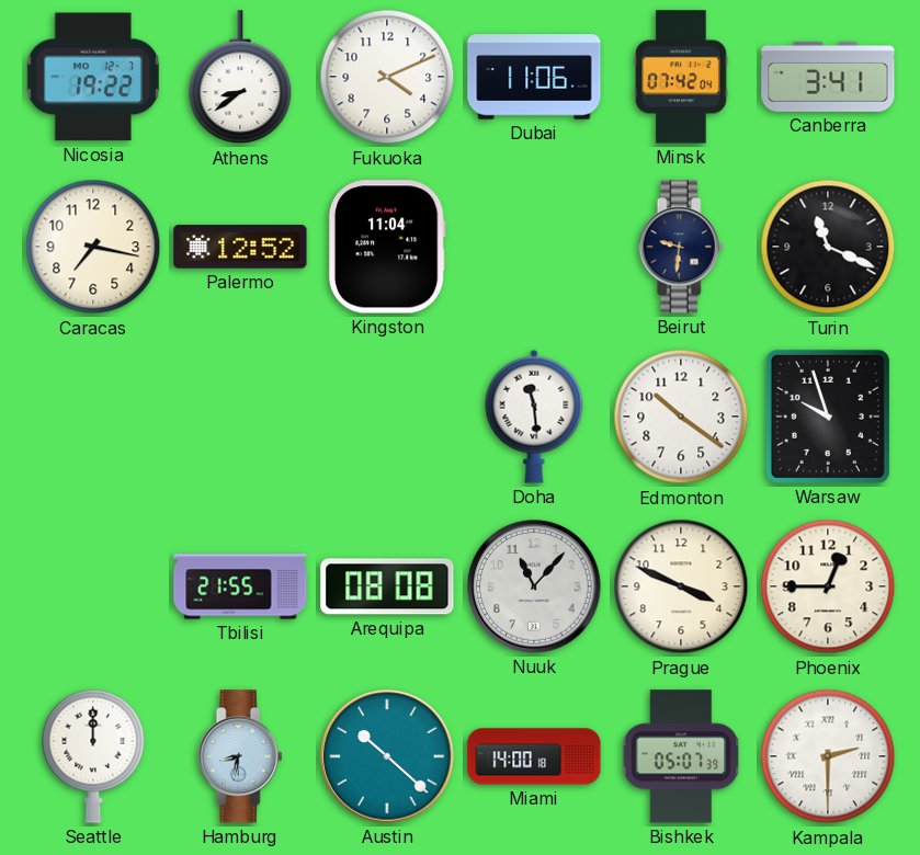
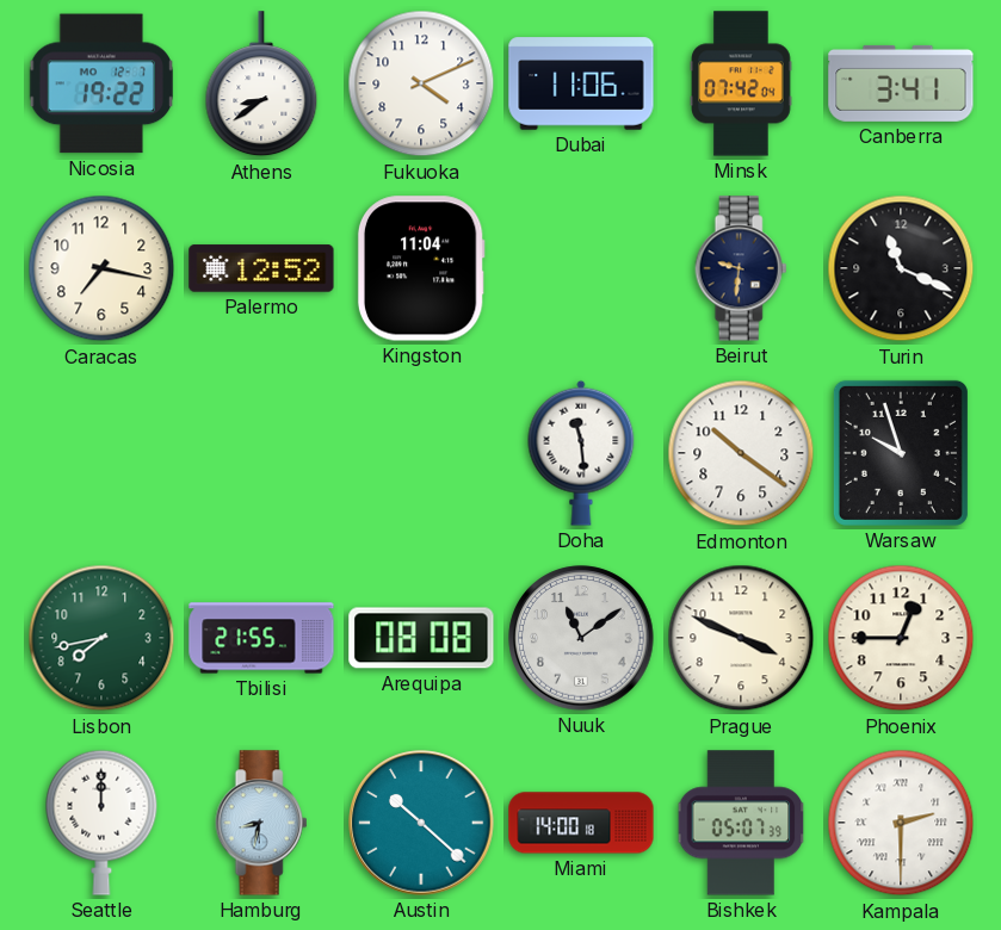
Lisbon: none -> 7:43
Nuuk: 11:07 -> 11:09
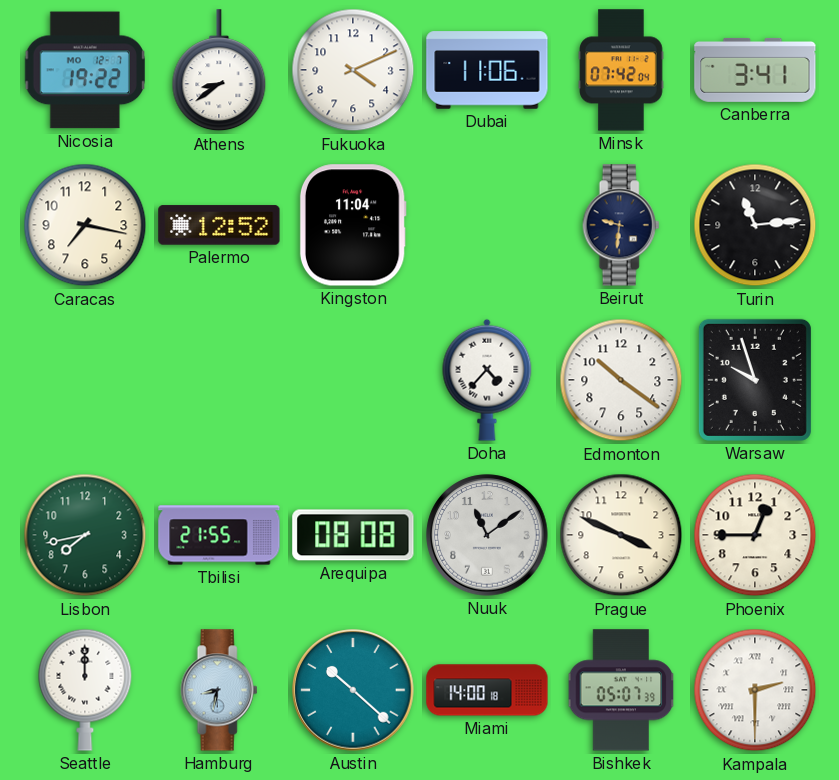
Turin: 11:19 -> 11:14
Doha: 11:29 -> 4:37
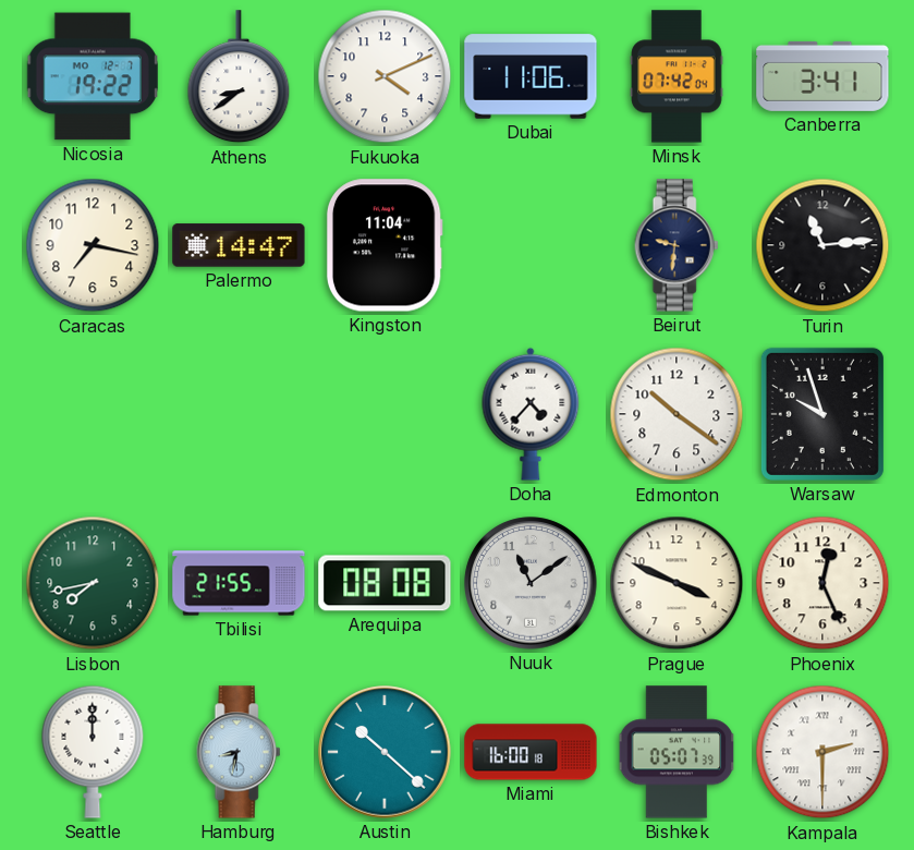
Palermo: 12:52 -> 14:47
Phoenix: 12:45 -> 12:26
Miami: 14:00 -> 16:00
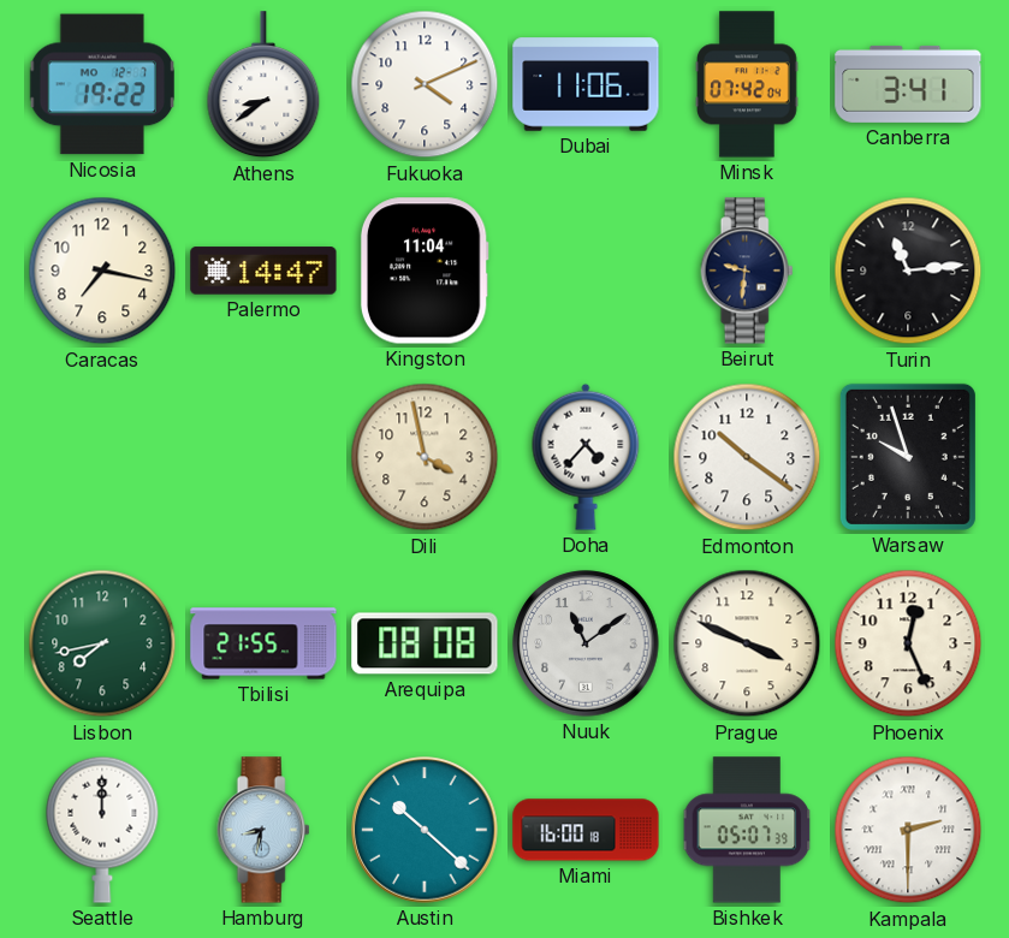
Dili: none -> 3:58
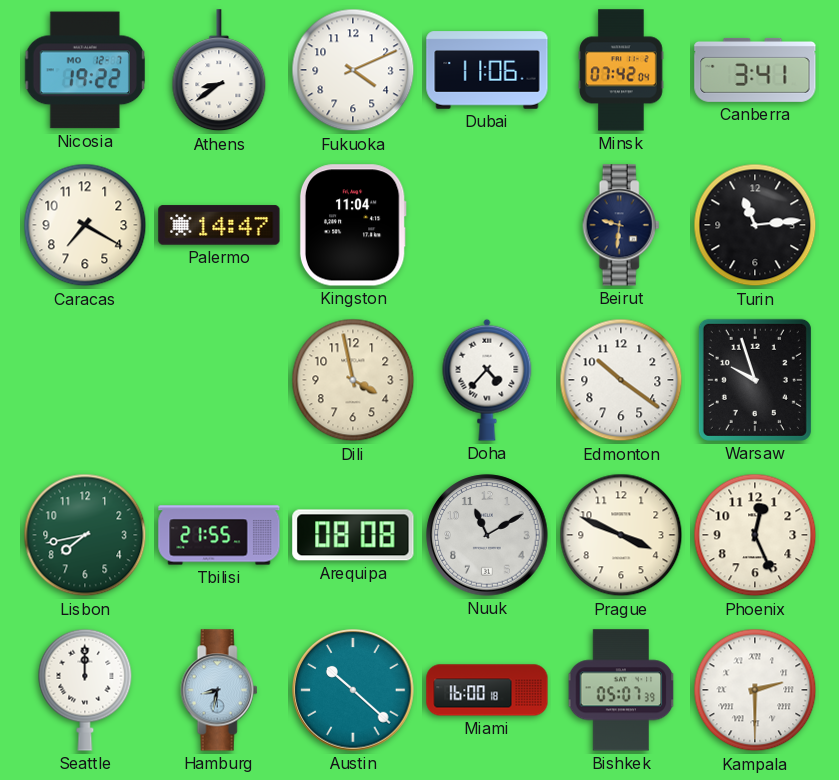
Caracas: 7:17 -> 7:20
Nuuk: 11:09 -> 11:10
